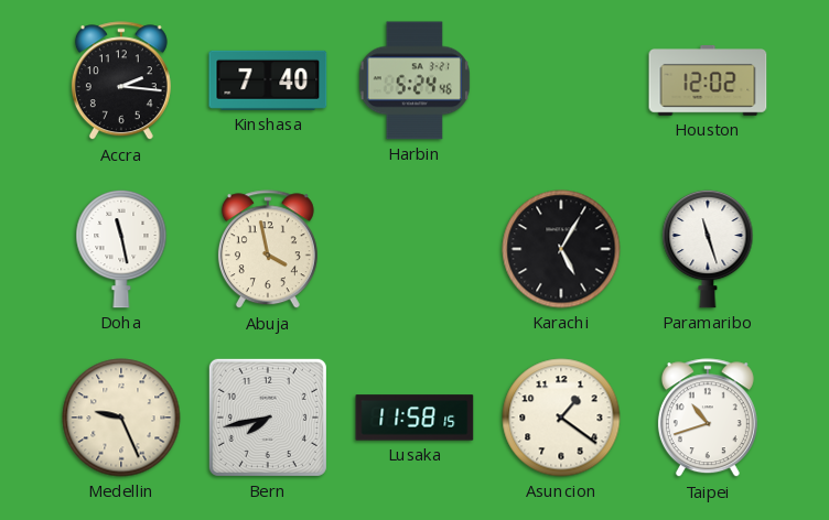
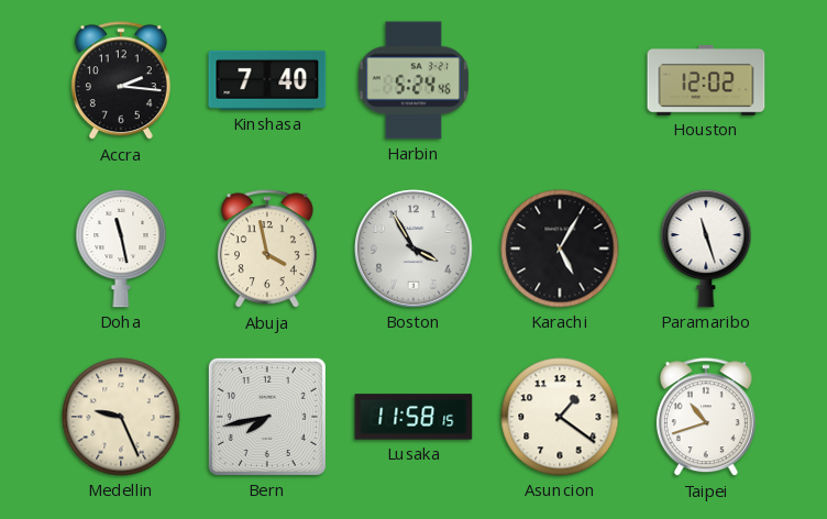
Boston: none -> 3:55
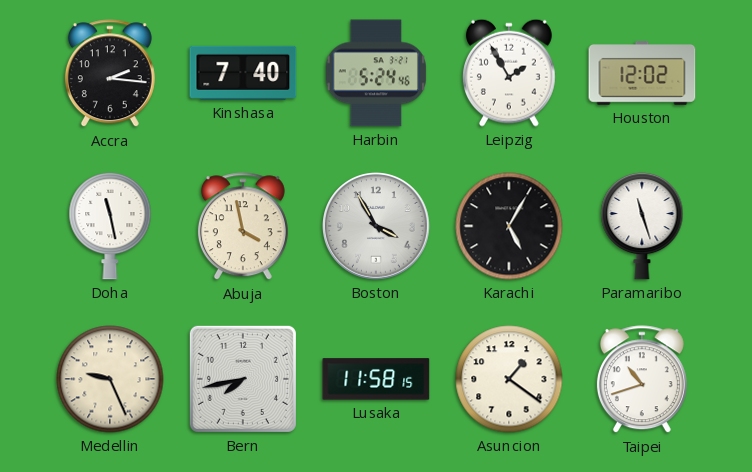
Leipzig: none -> 1:55
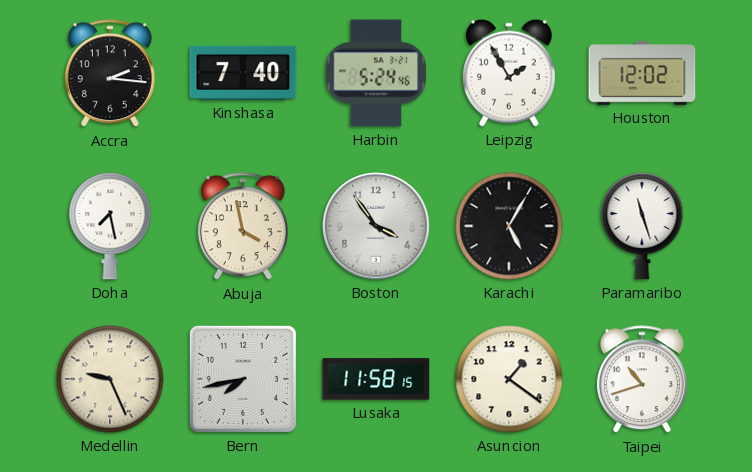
Doha: 11:28 -> 7:28
Boston: 3:55 -> 3:54
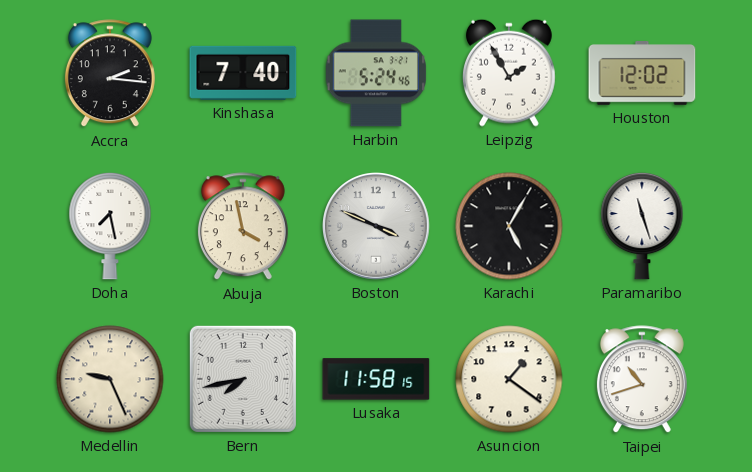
Boston: 3:54 -> 3:49
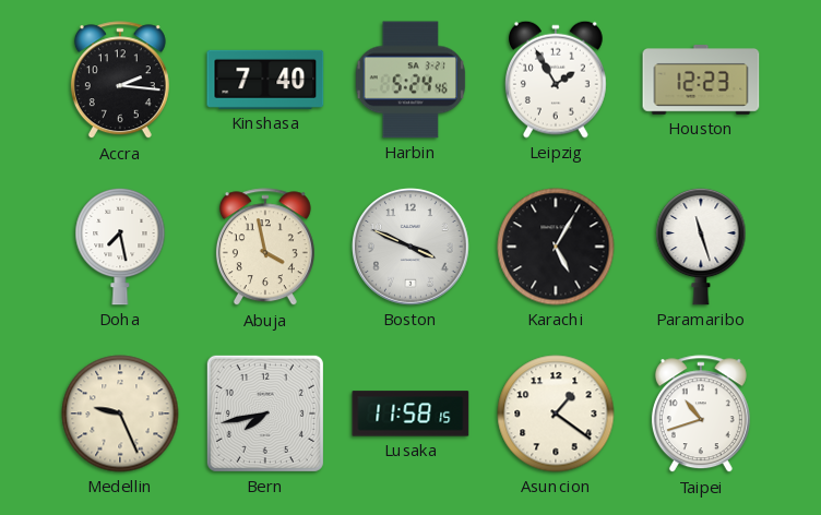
Houston: 12:02 -> 12:23
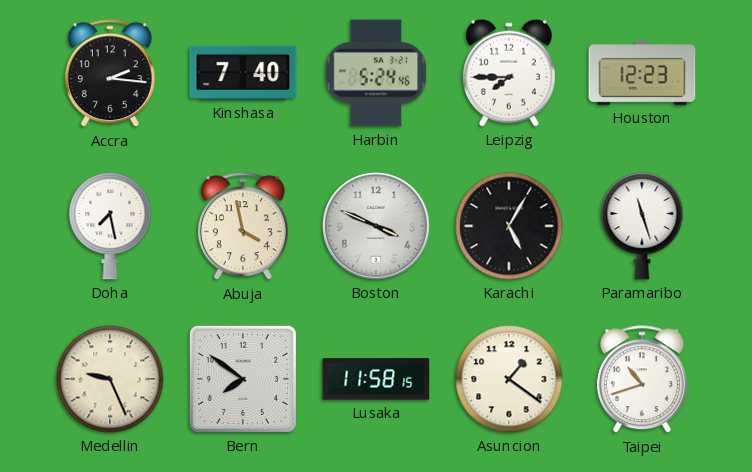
Leipzig: 1:55 -> 7:45
Bern: 7:43 -> 7:51
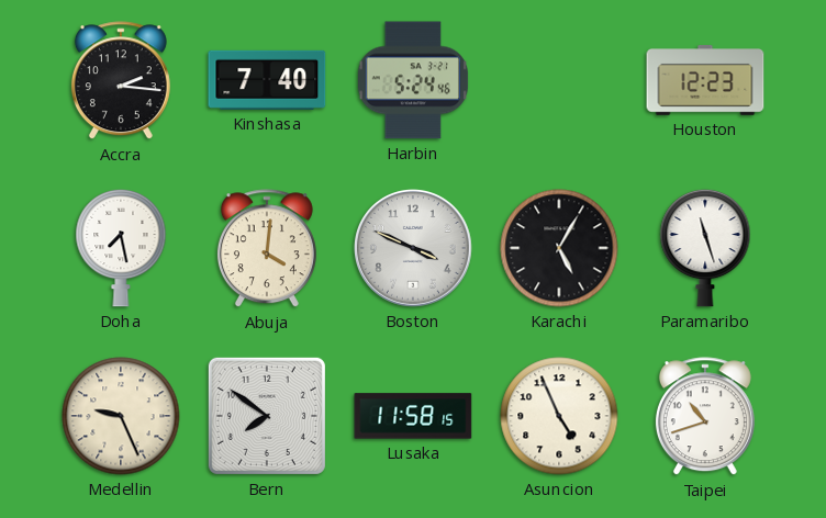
Leipzig: 7:45 -> none
Abuja: 3:58 -> 4:01
Asuncion: 1:21 -> 4:56
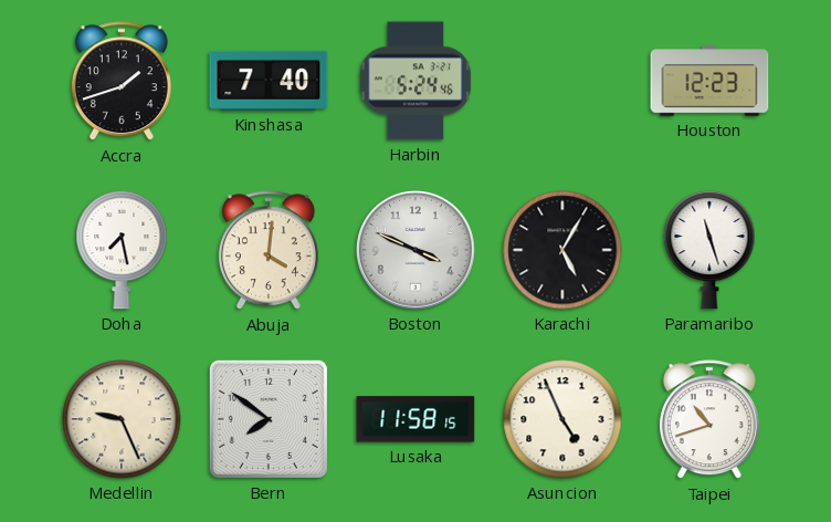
Accra: 2:16 -> 1:42
